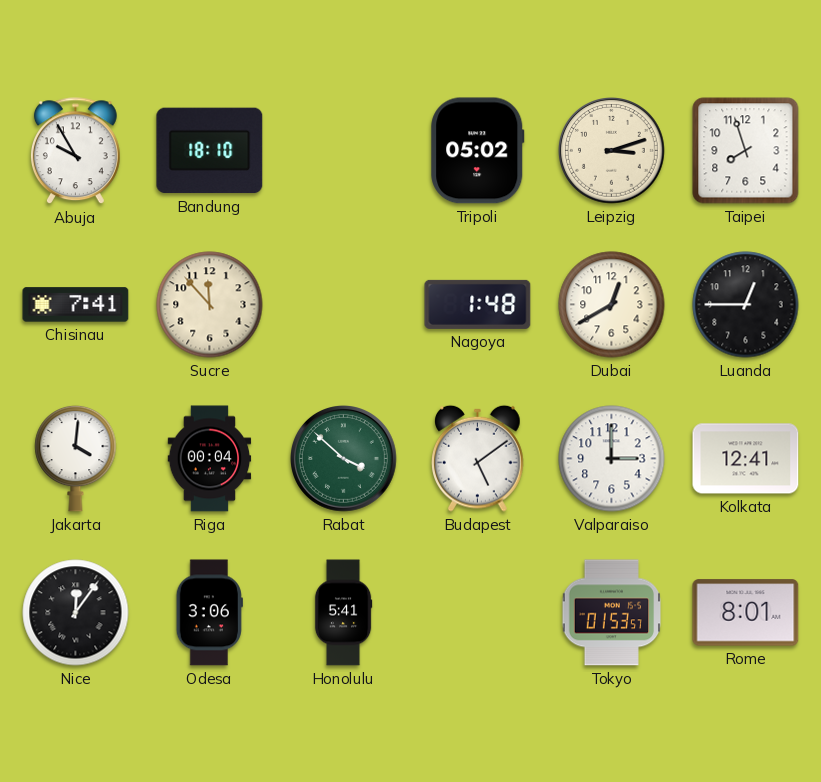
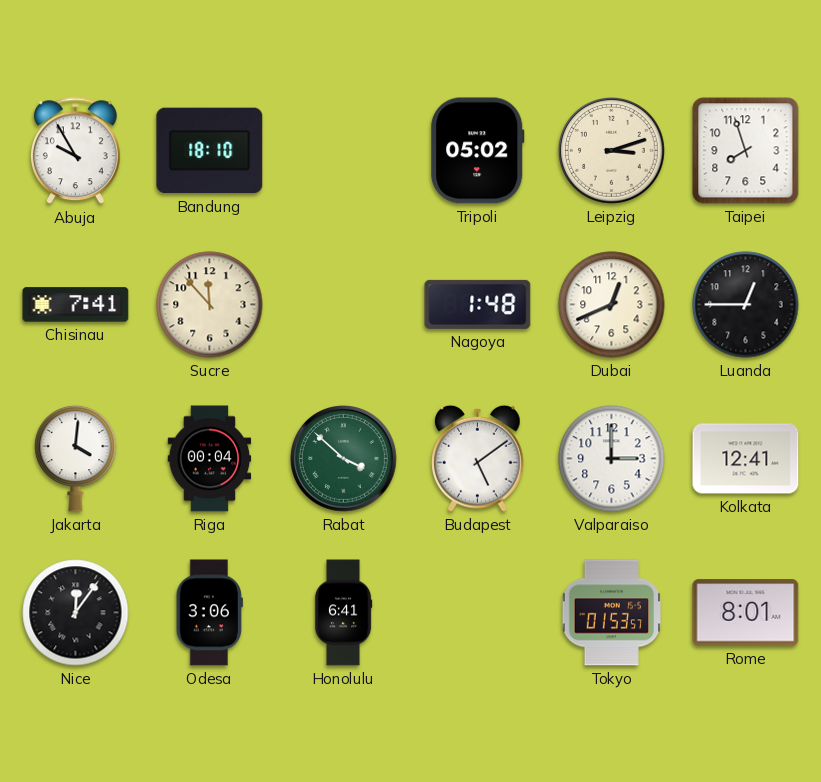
Dubai: 12:40 -> 12:41
Honolulu: 5:41 -> 6:41
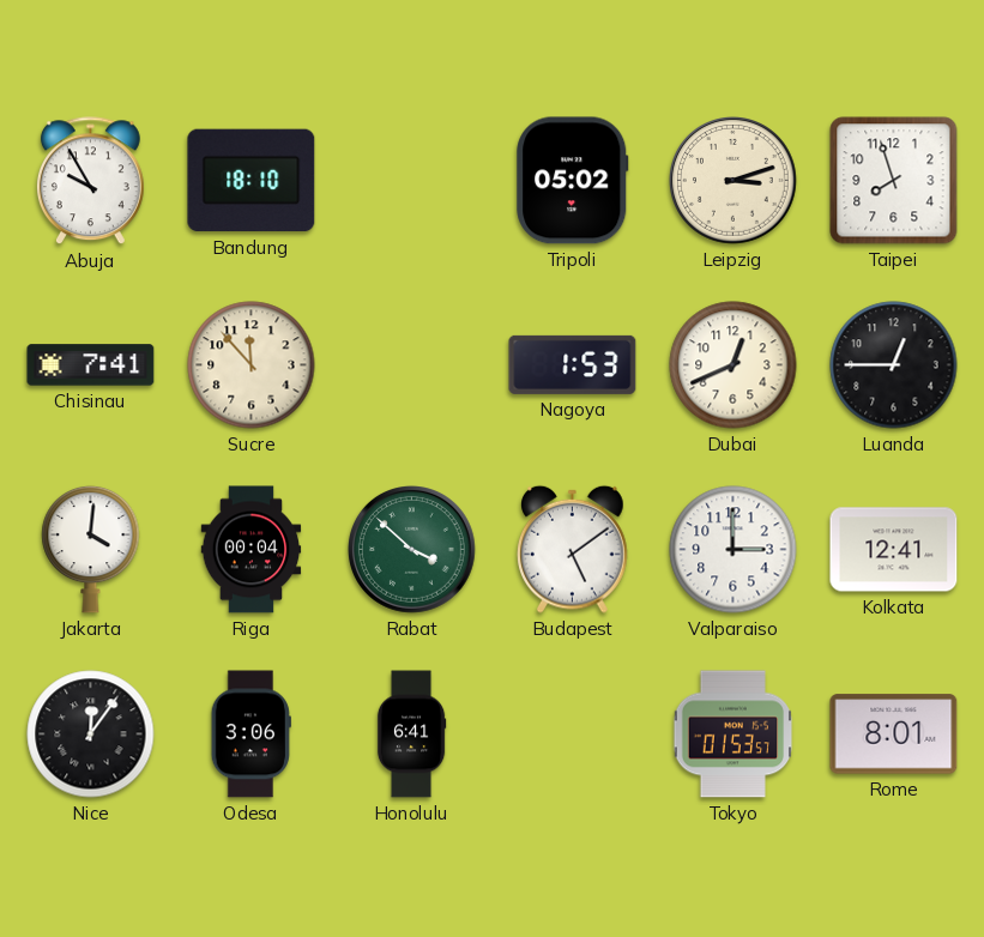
Nagoya: 1:48 -> 1:53
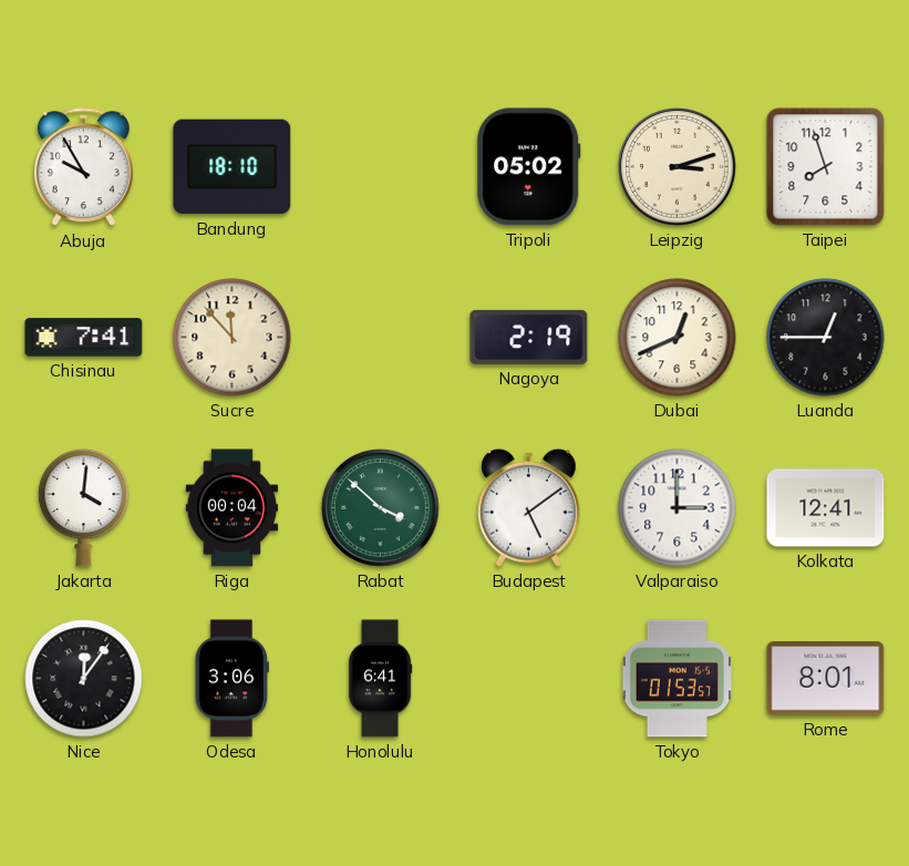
Nagoya: 1:53 -> 2:19
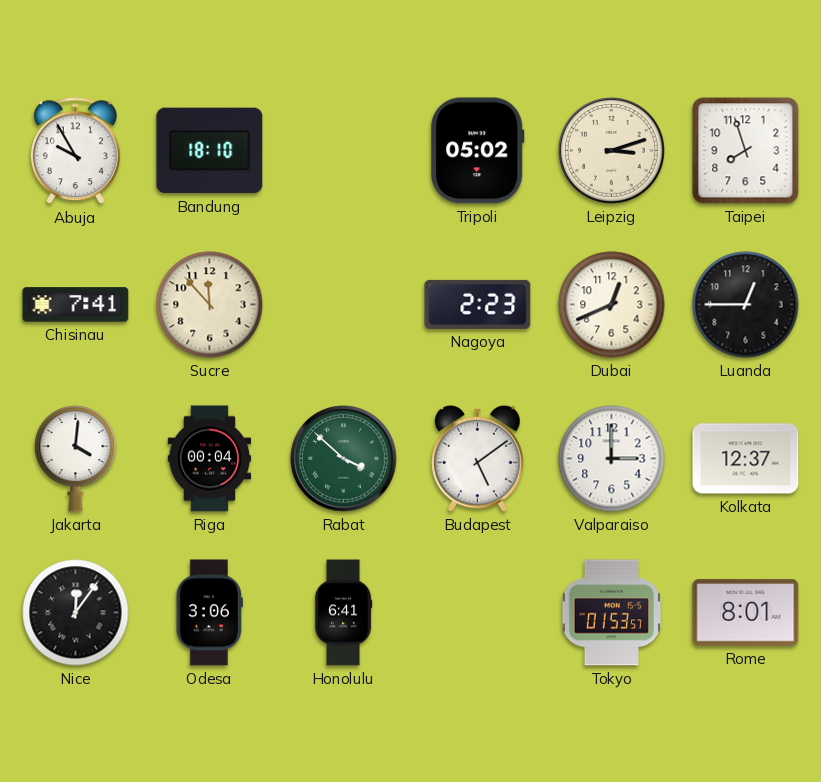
Nagoya: 2:19 -> 2:23
Kolkata: 12:41 -> 12:37
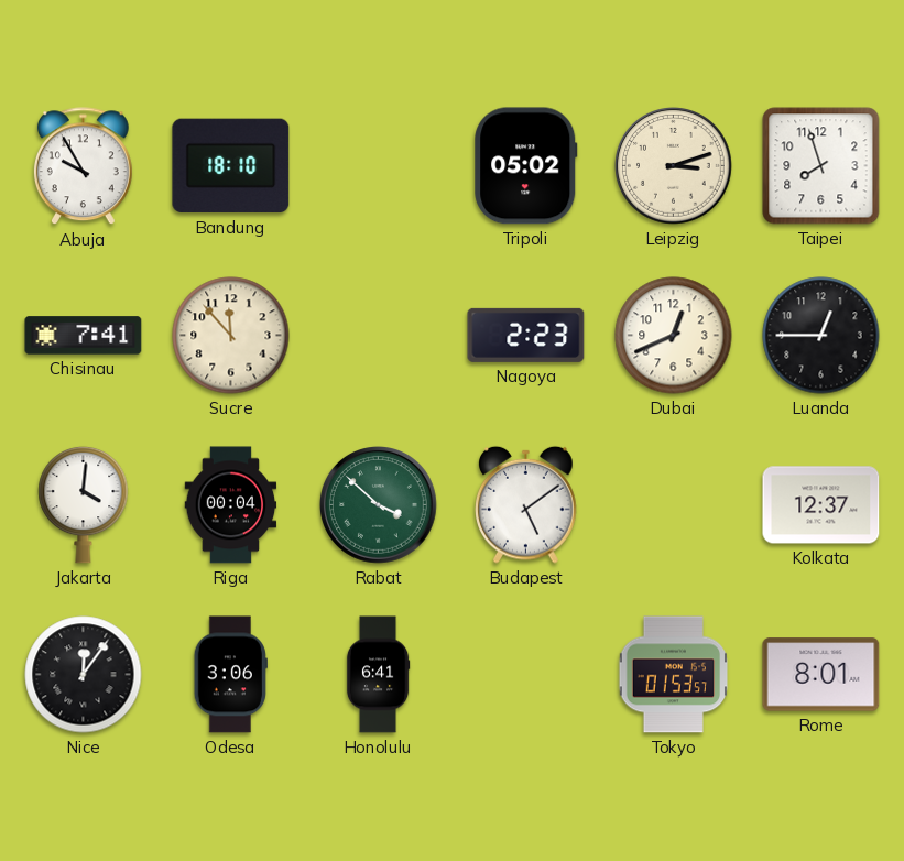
Valparaiso: 3:00 -> none
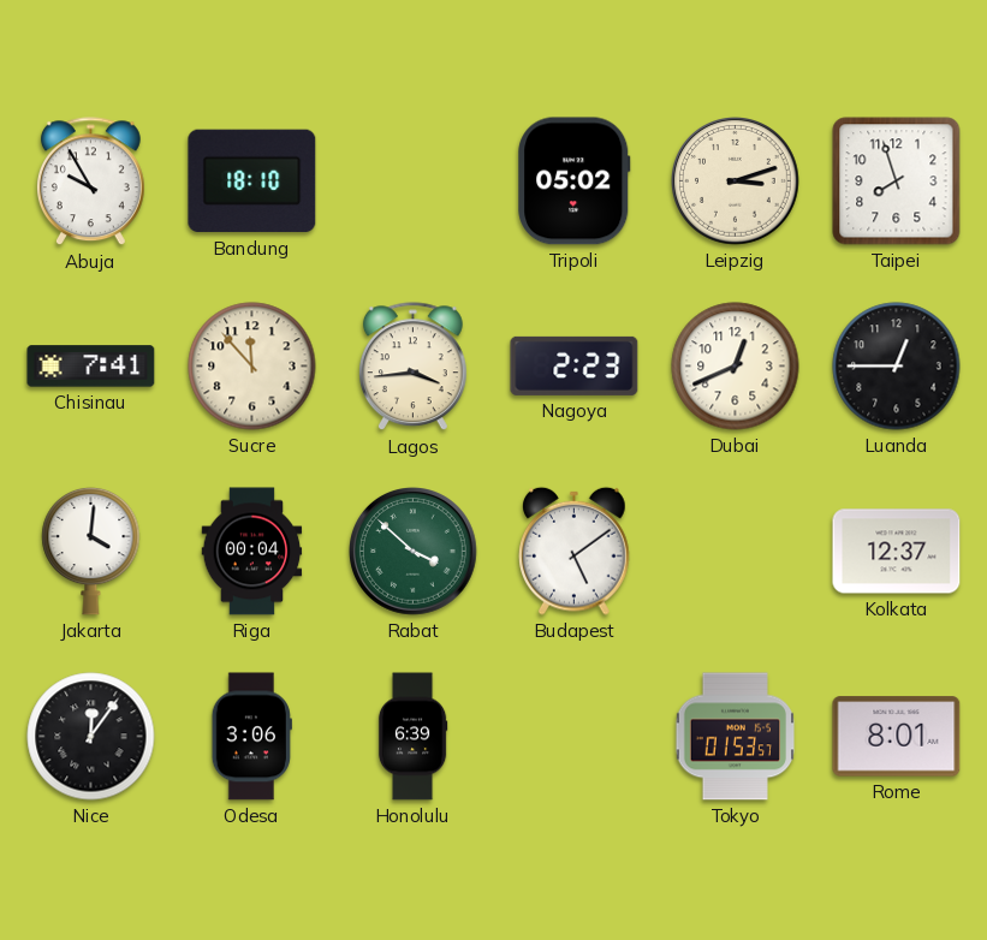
Lagos: none -> 3:44
Honolulu: 6:41 -> 6:39
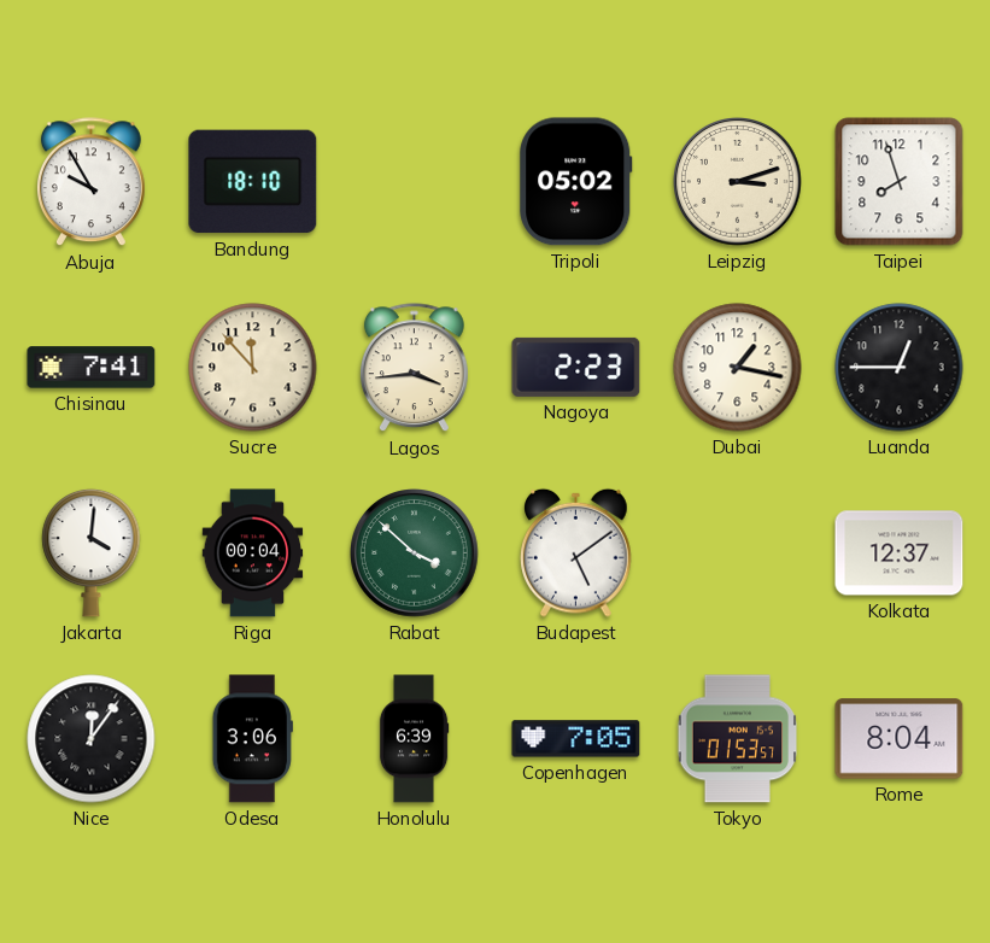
Dubai: 12:41 -> 1:17
Copenhagen: none -> 7:05
Rome: 8:01 -> 8:04
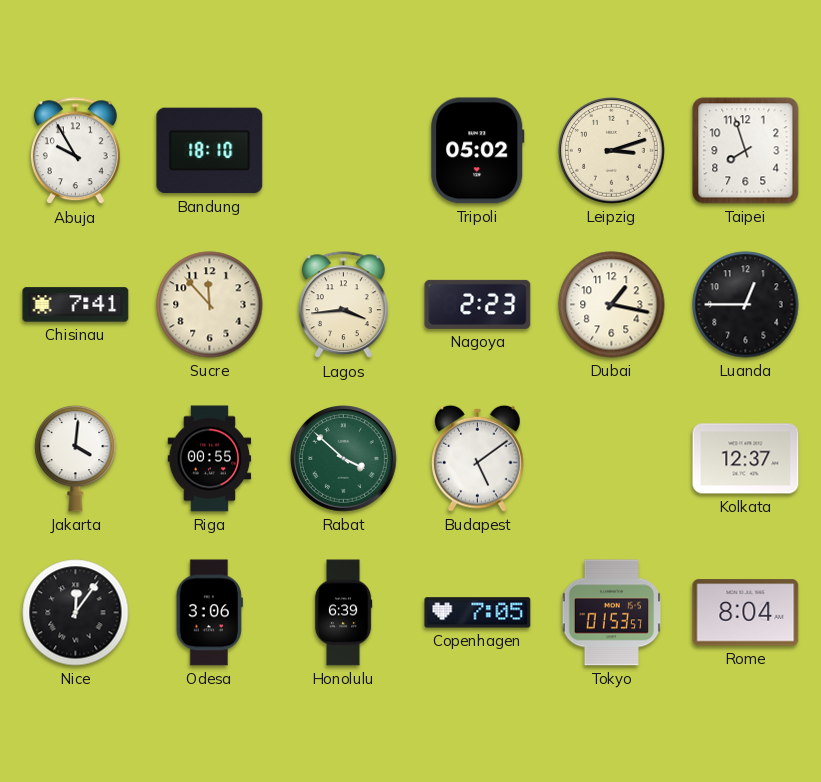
Riga: 00:04 -> 00:55
